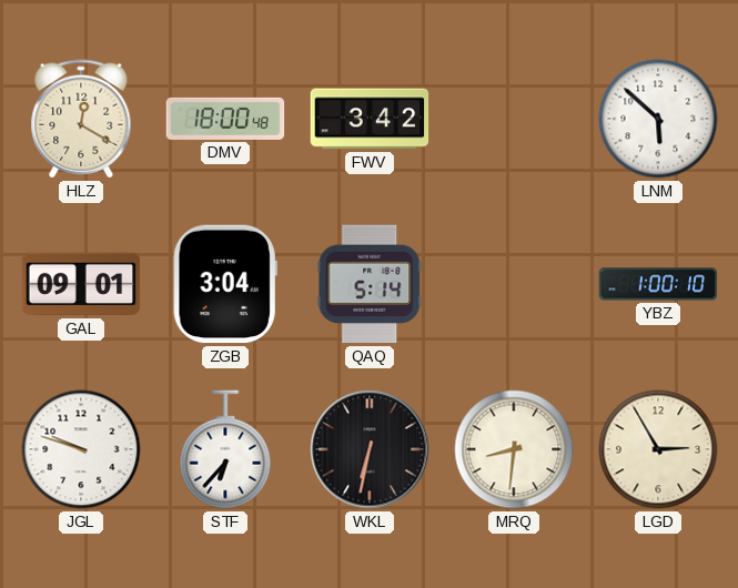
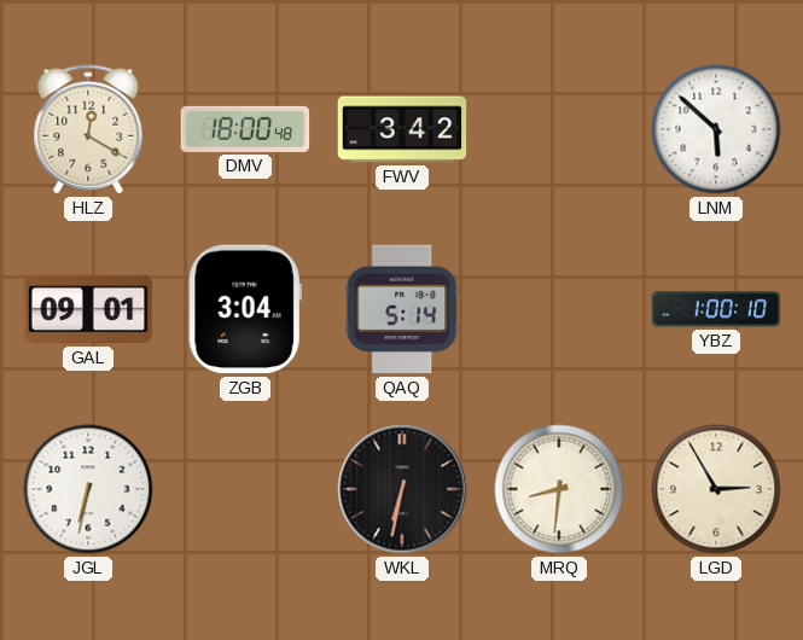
JGL: 9:48 -> 6:32
STF: 6:37 -> none
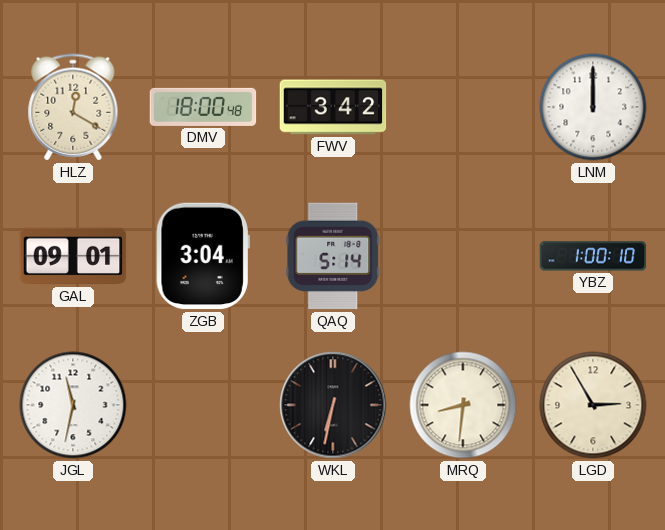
LNM: 5:52 -> 12:00
JGL: 6:32 -> 11:32
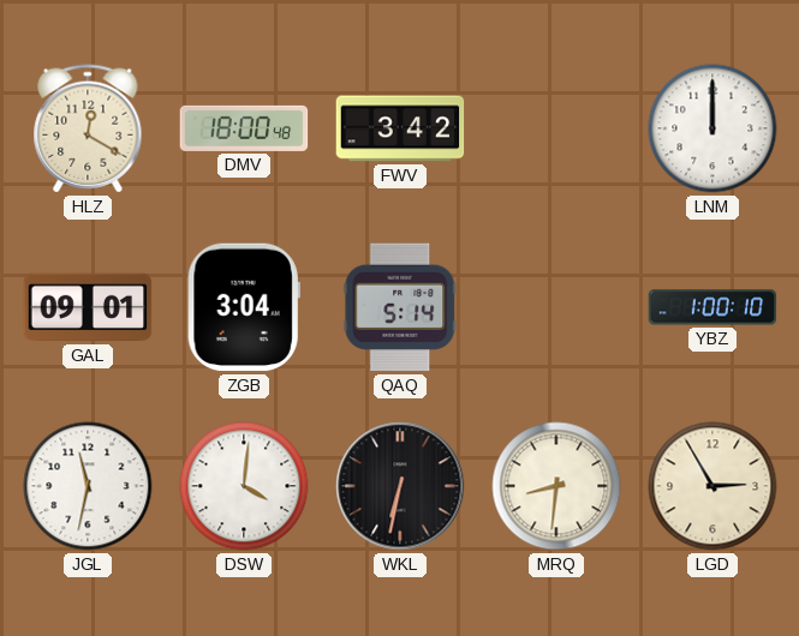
DSW: none -> 4:01
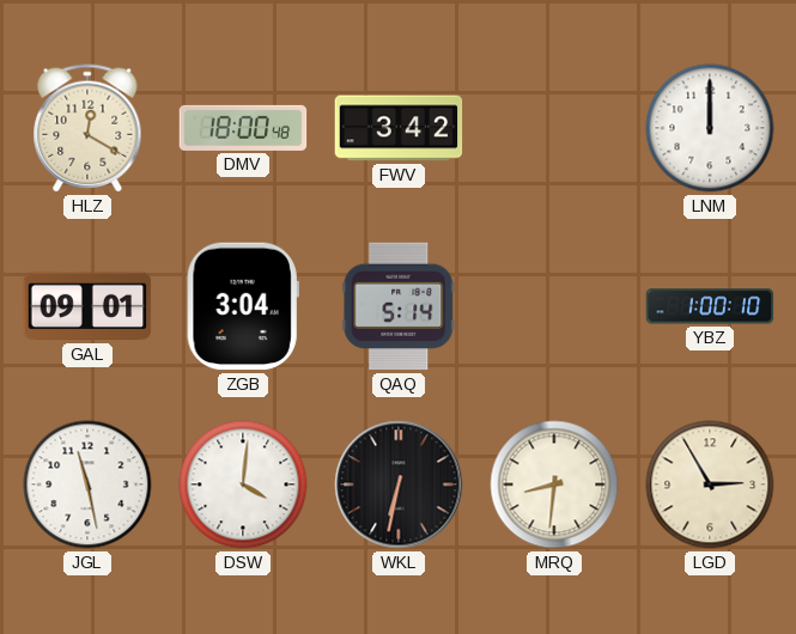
JGL: 11:32 -> 11:28
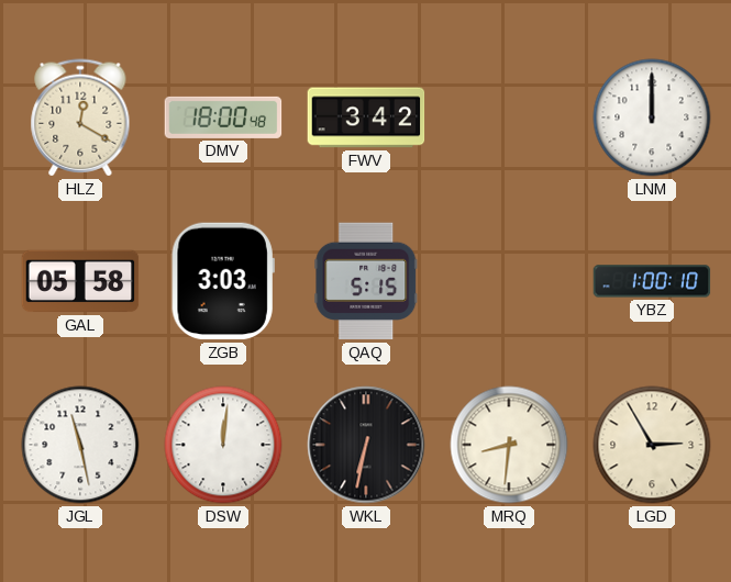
GAL: 09:01 -> 05:58
ZGB: 3:04 -> 3:03
QAQ: 5:14 -> 5:15
DSW: 4:01 -> 12:01
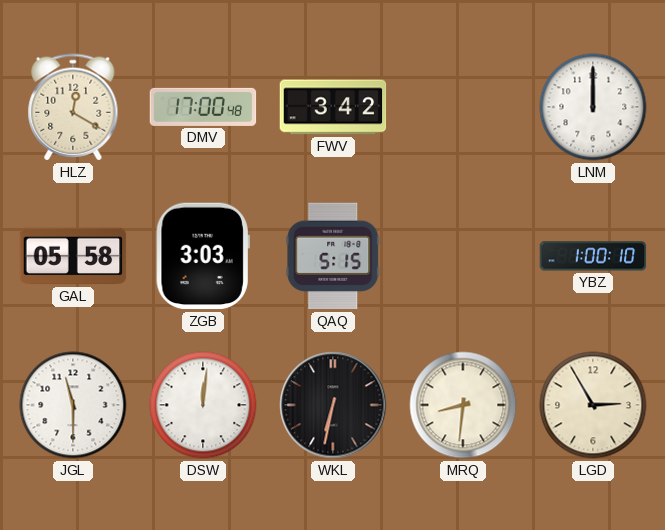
DMV: 18:00 -> 17:00
JGL: 11:28 -> 11:30
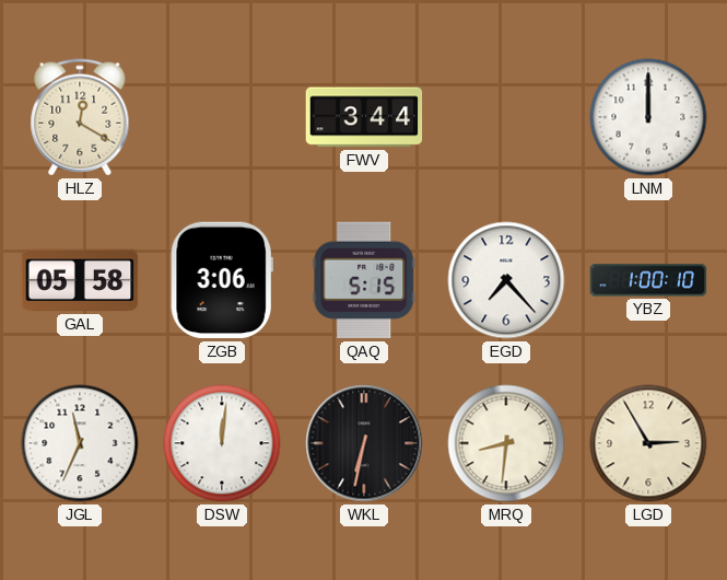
DMV: 17:00 -> none
FWV: 3:42 -> 3:44
ZGB: 3:03 -> 3:06
EGD: none -> 7:23
JGL: 11:30 -> 11:34
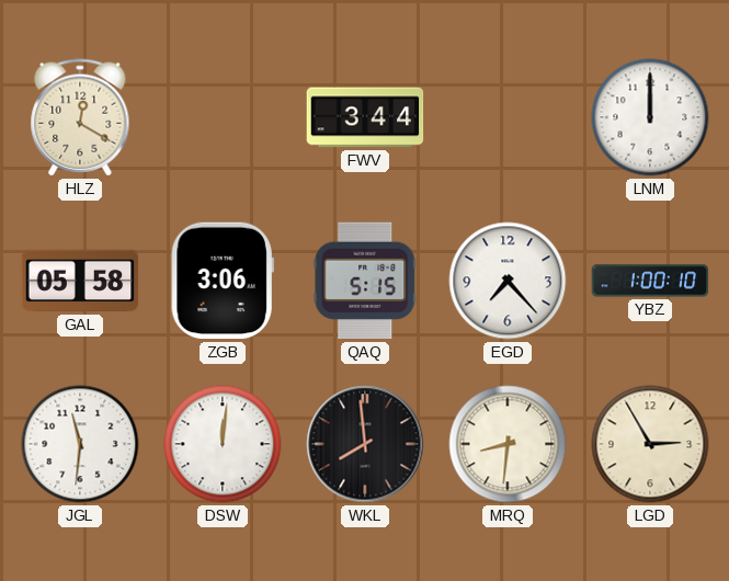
JGL: 11:34 -> 11:31
WKL: 6:32 -> 7:59
